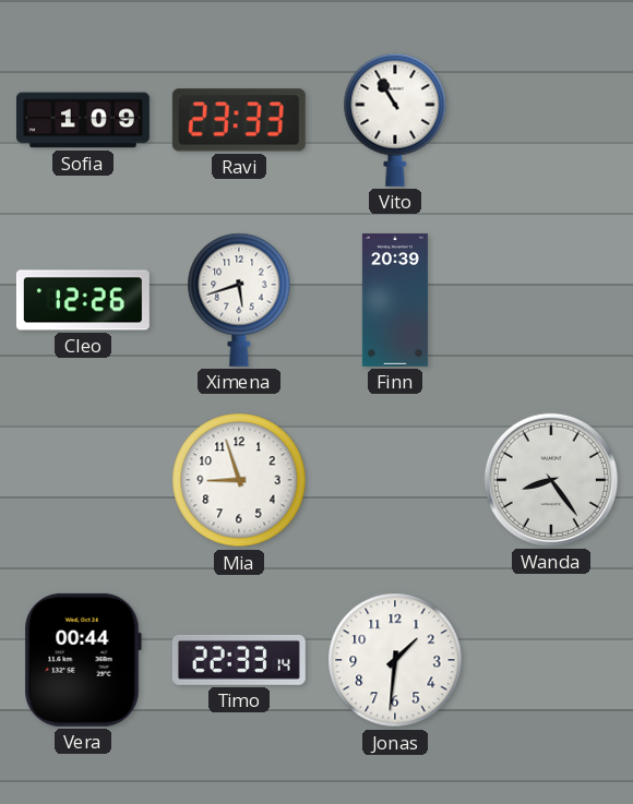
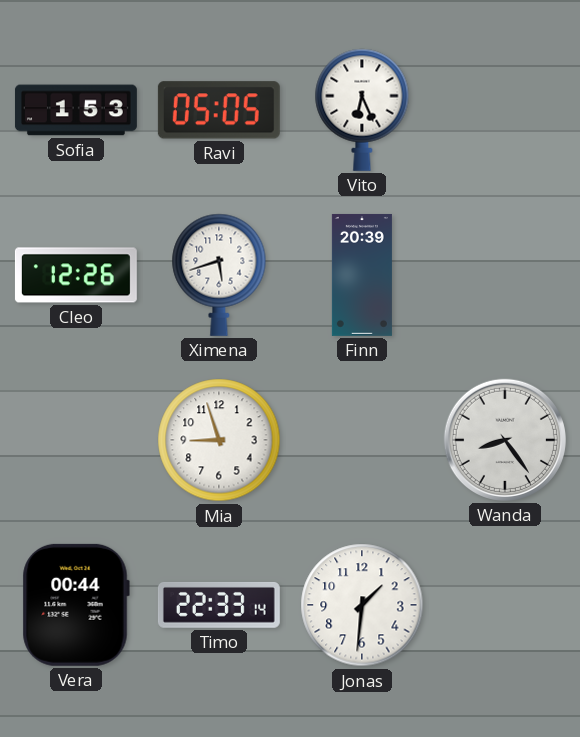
Sofia: 1:09 -> 1:53
Ravi: 23:33 -> 05:05
Vito: 10:55 -> 6:26
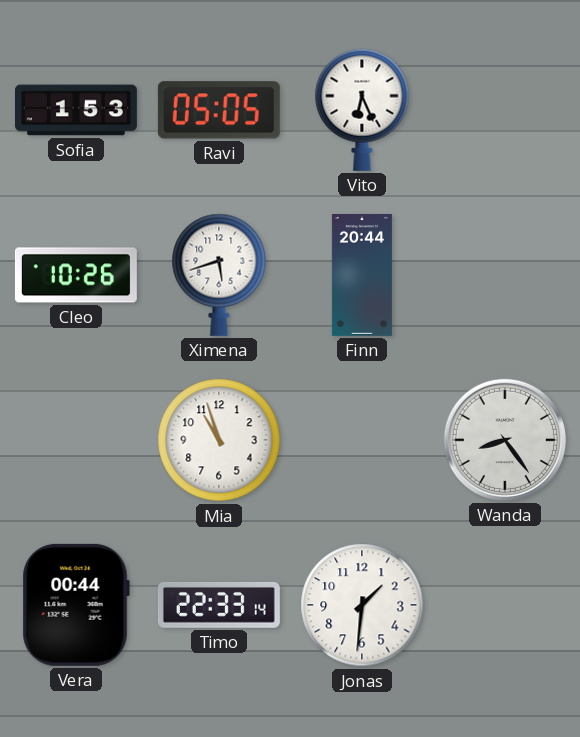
Cleo: 12:26 -> 10:26
Finn: 20:39 -> 20:44
Mia: 8:57 -> 10:57
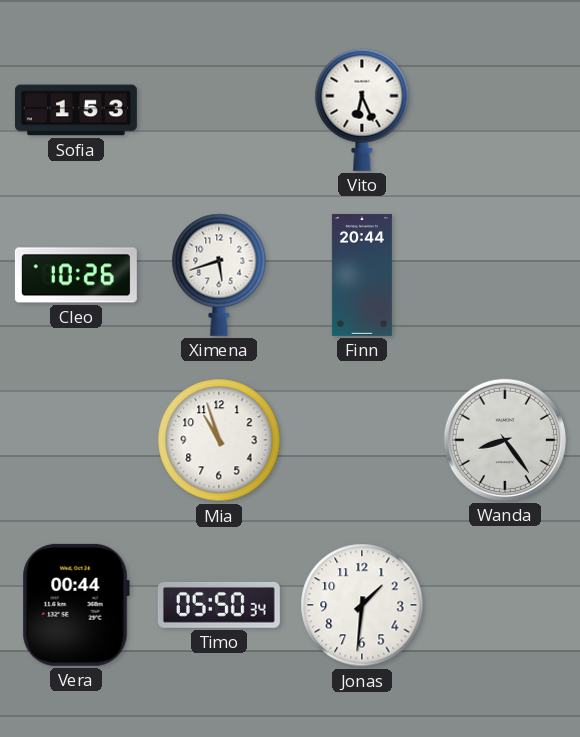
Ravi: 05:05 -> none
Timo: 22:33 -> 05:50
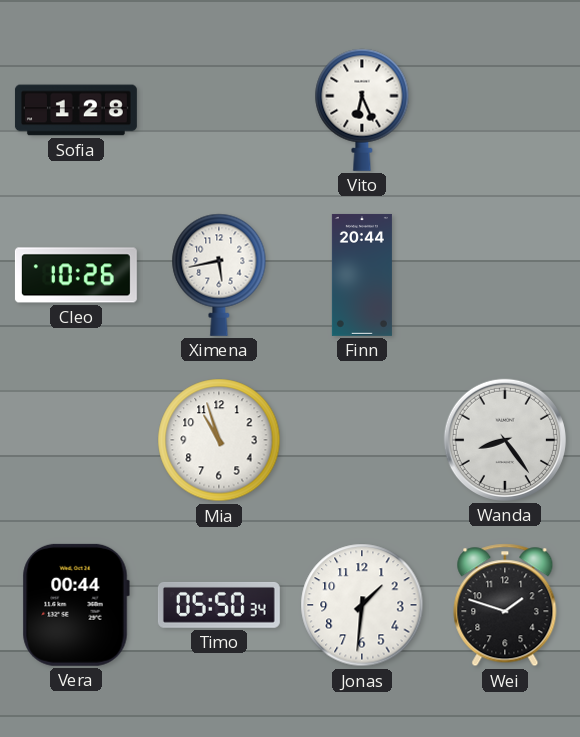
Sofia: 1:53 -> 1:28
Ximena: 5:42 -> 5:43
Wei: none -> 1:48
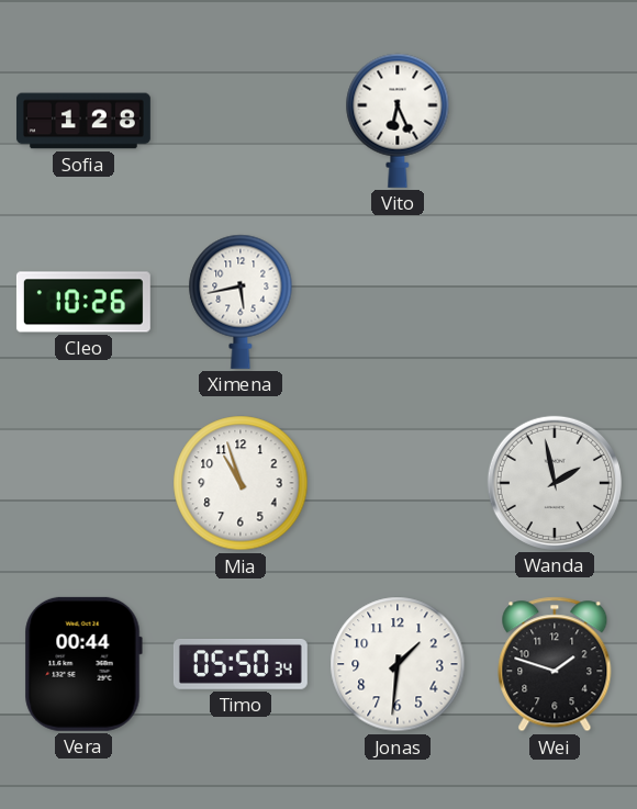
Finn: 20:44 -> none
Wanda: 8:24 -> 1:58
